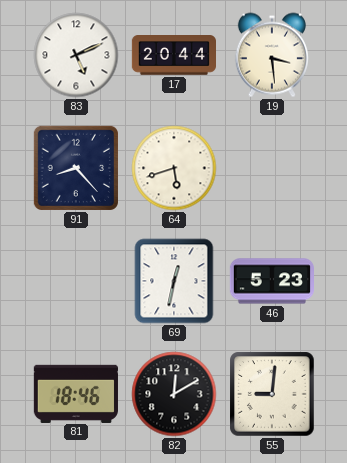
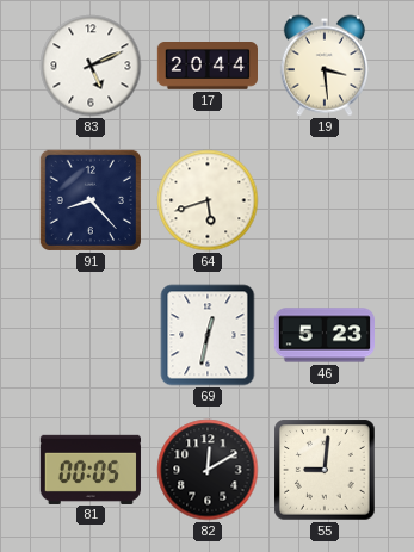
81: 18:46 -> 00:05
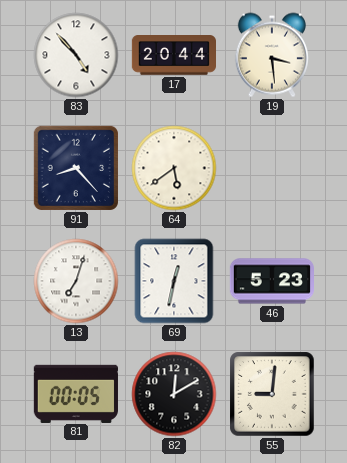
83: 5:11 -> 4:53
64: 5:42 -> 5:39
13: none -> 7:03
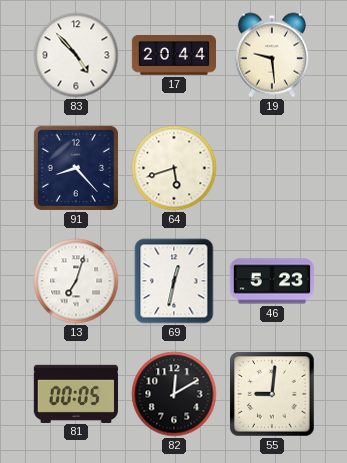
19: 3:29 -> 9:29
64: 5:39 -> 5:42
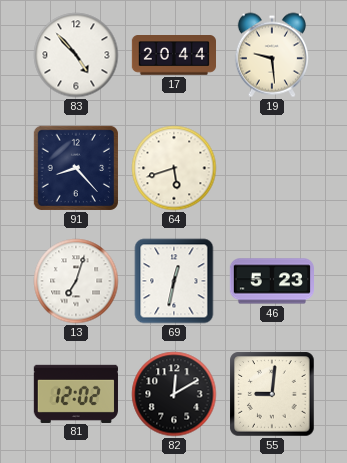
81: 00:05 -> 12:02
